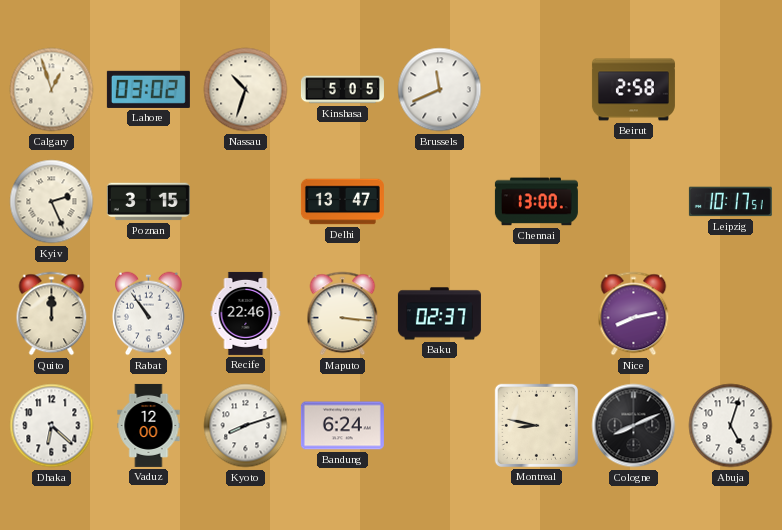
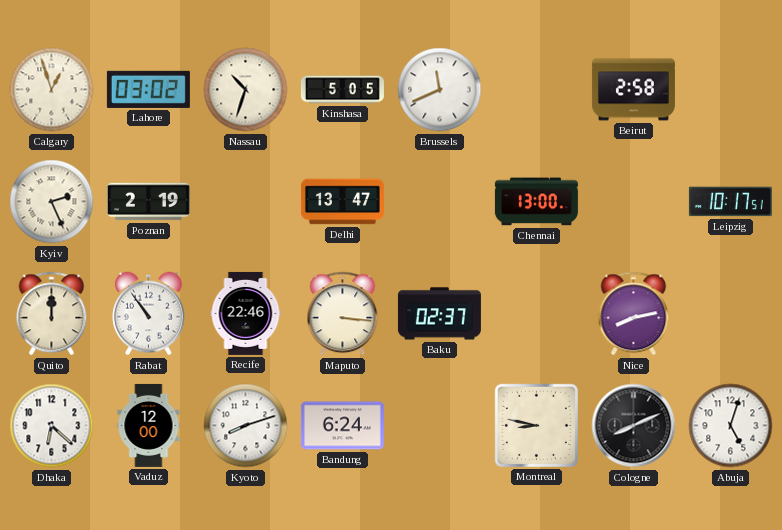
Poznan: 3:15 -> 2:19
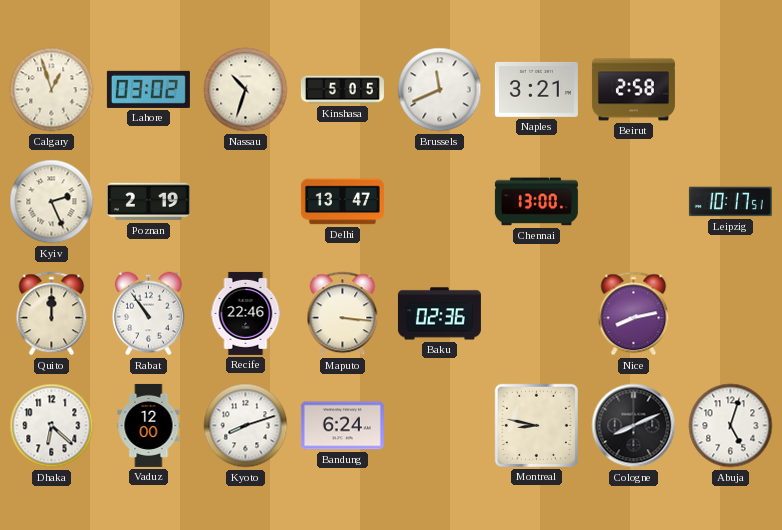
Naples: none -> 3:21
Baku: 02:37 -> 02:36
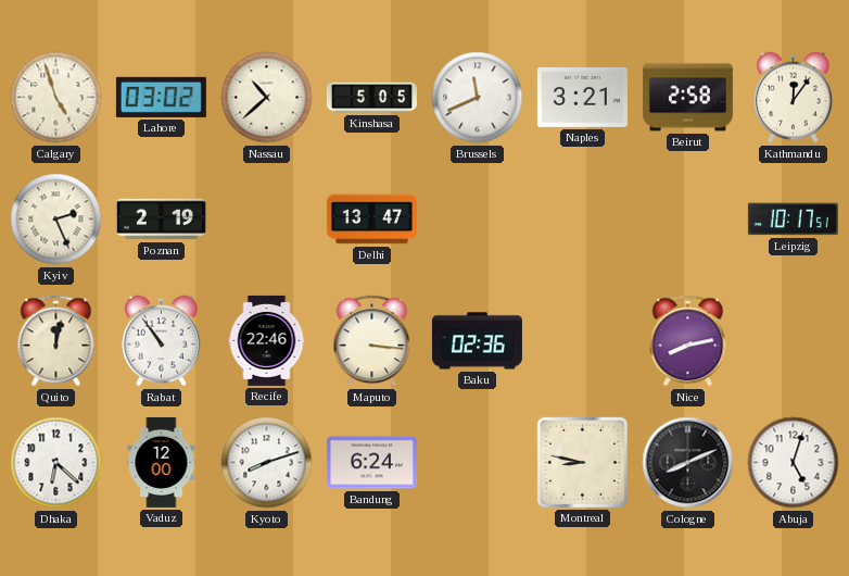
Calgary: 12:57 -> 4:57
Nassau: 10:33 -> 10:38
Kathmandu: none -> 12:06
Chennai: 13:00 -> none
Quito: 12:00 -> 12:02
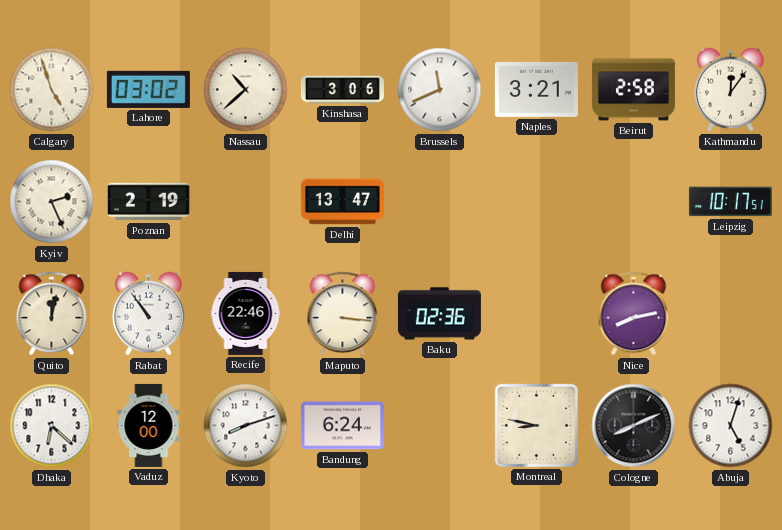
Kinshasa: 5:05 -> 3:06
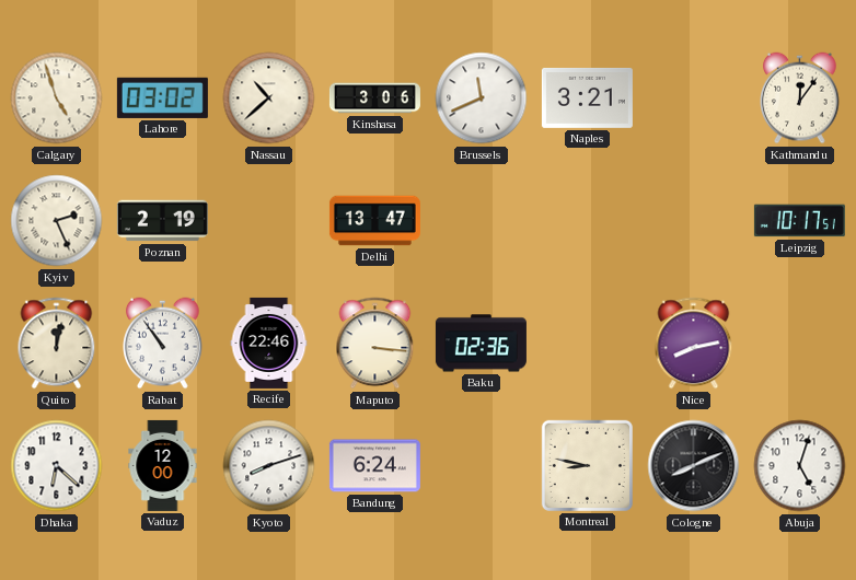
Beirut: 2:58 -> none
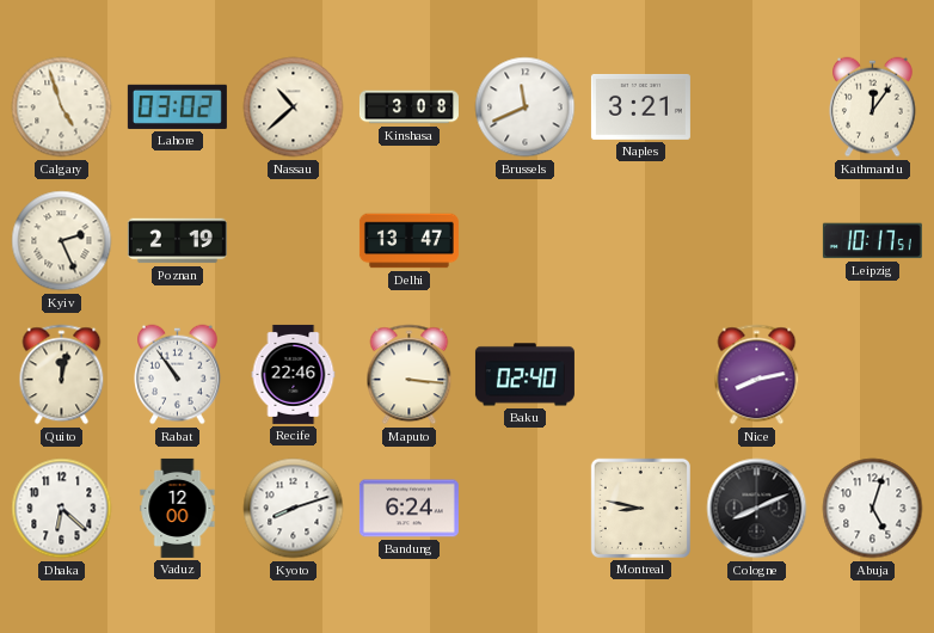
Kinshasa: 3:06 -> 3:08
Baku: 02:36 -> 02:40
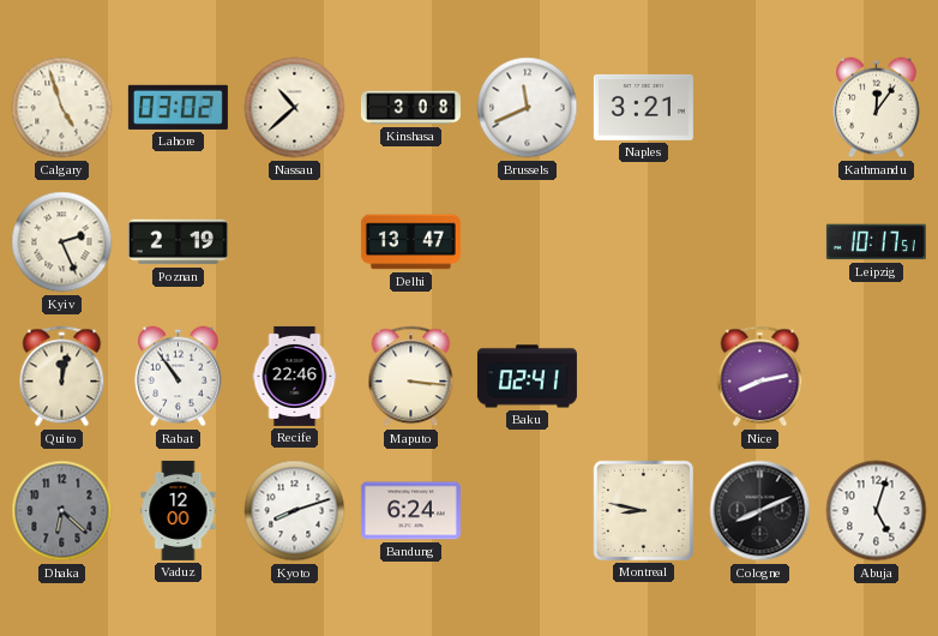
Baku: 02:40 -> 02:41
Dhaka dial: white -> grey
